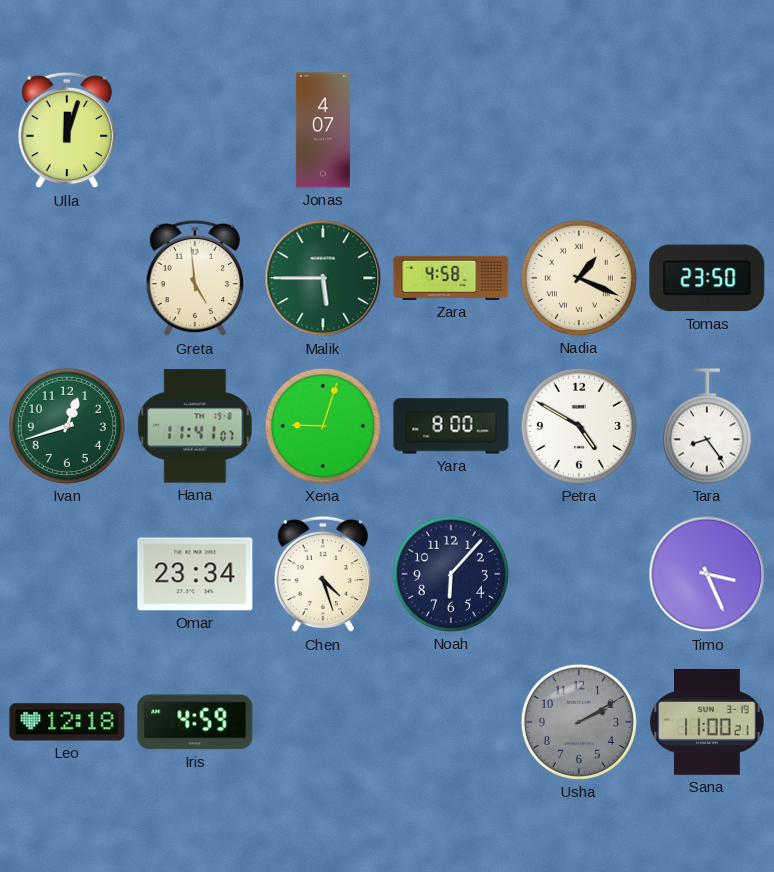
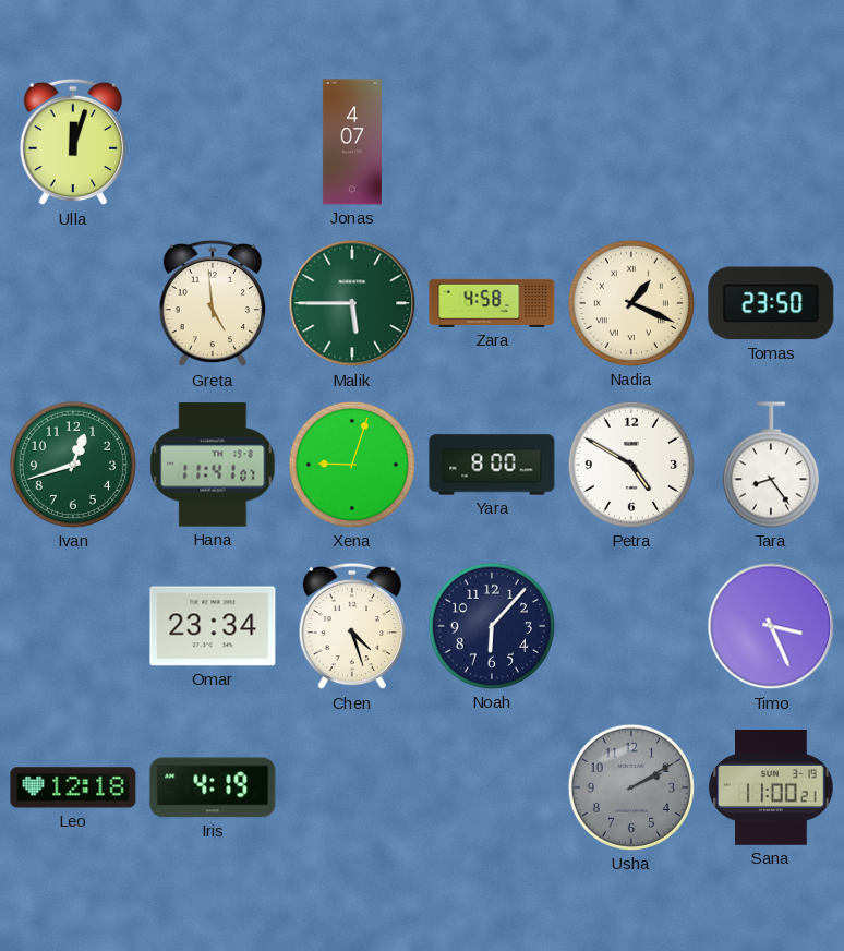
Iris: 4:59 -> 4:19
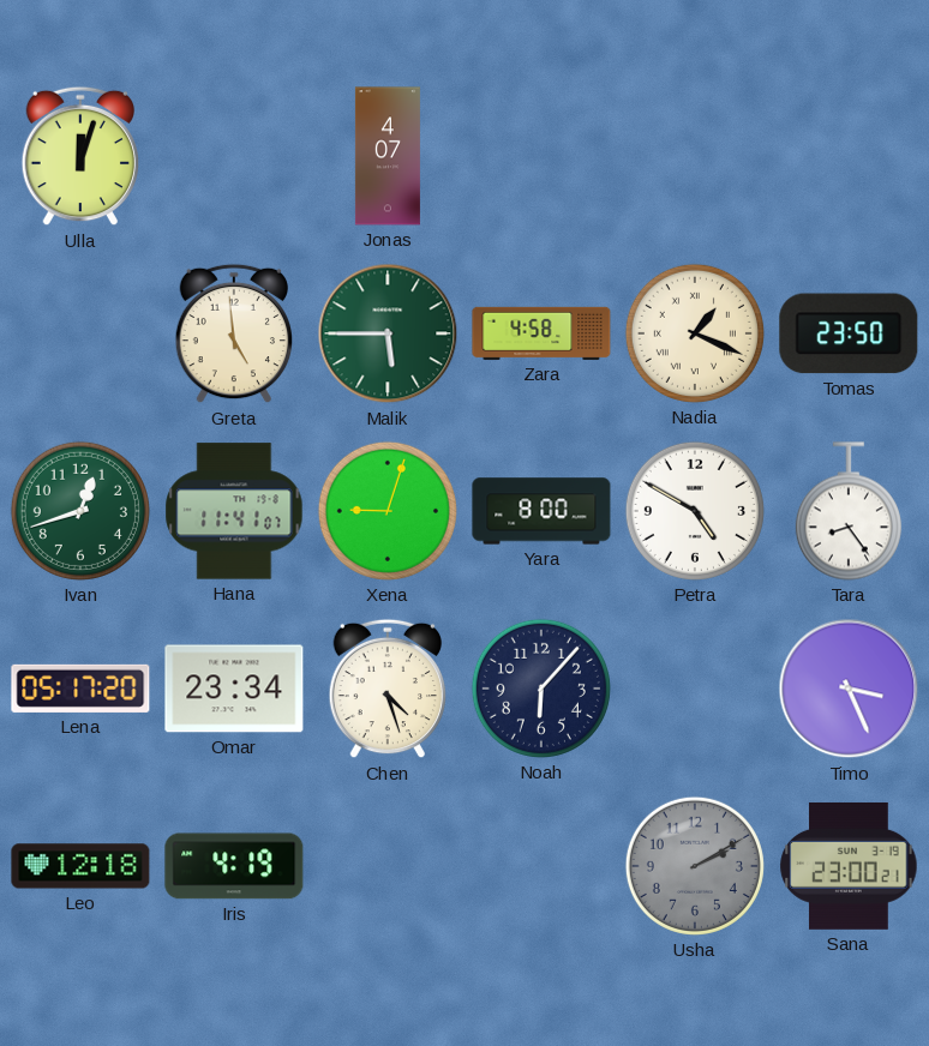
Lena: none -> 05:17
Sana: 11:00 -> 23:00
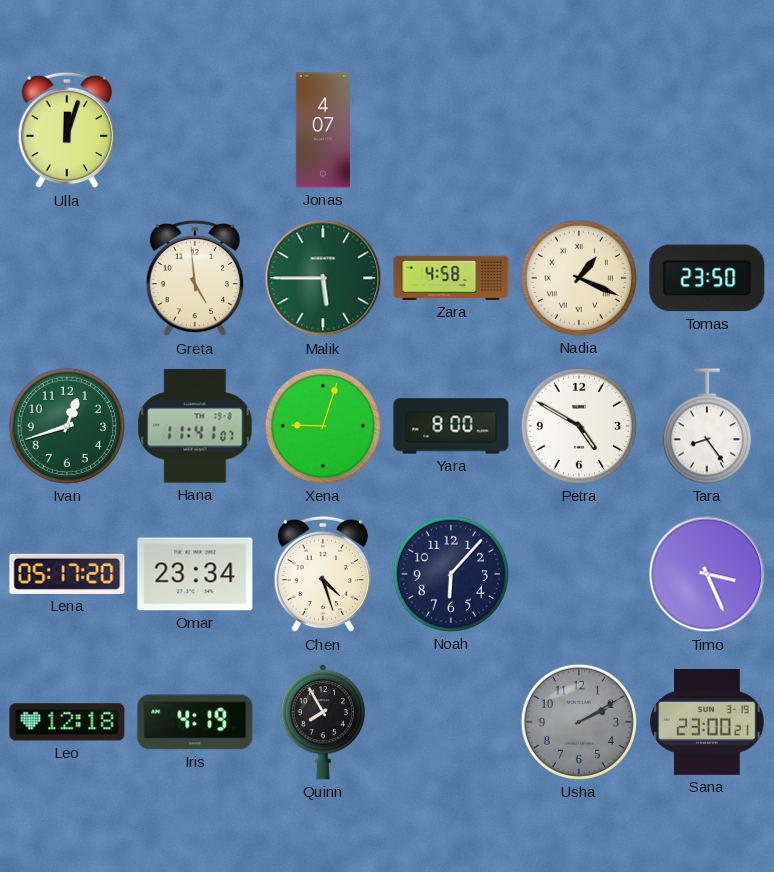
Quinn: none -> 7:55
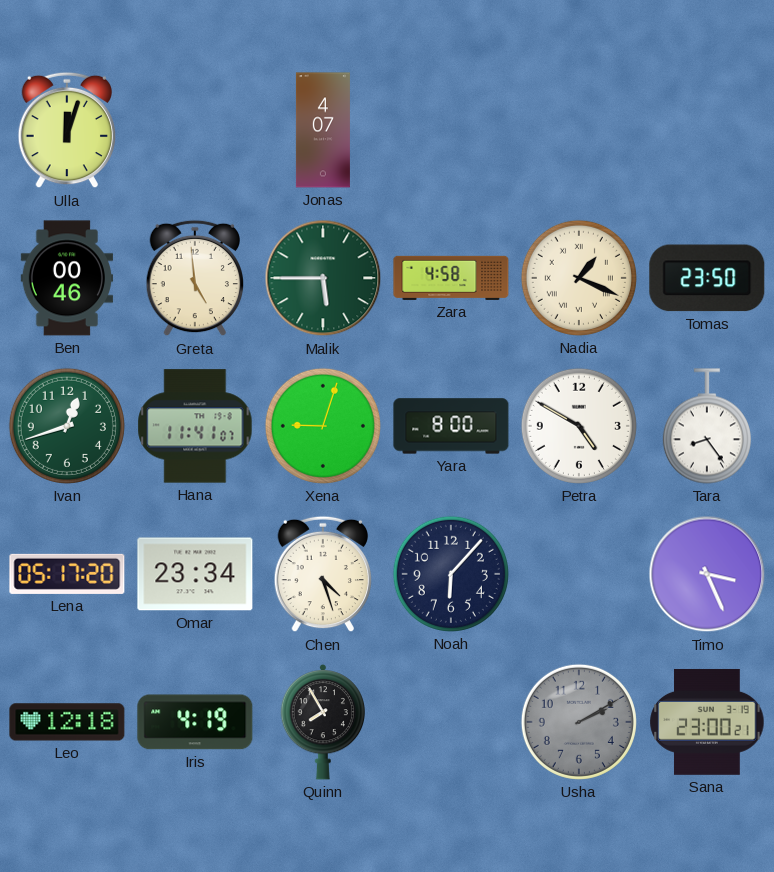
Ben: none -> 00:46
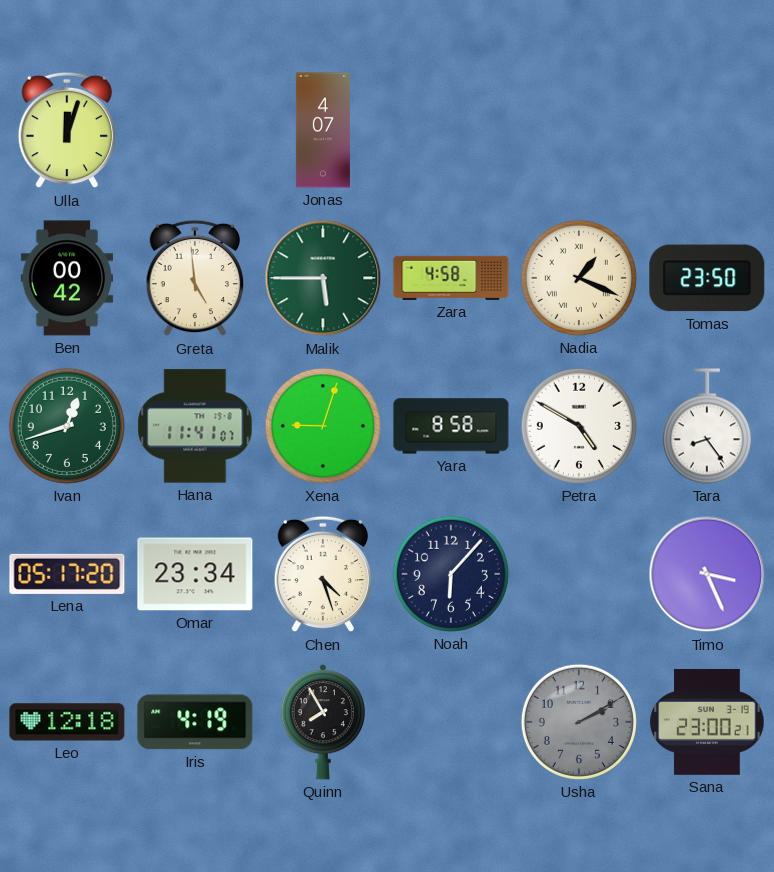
Ben: 00:46 -> 00:42
Yara: 8:00 -> 8:58
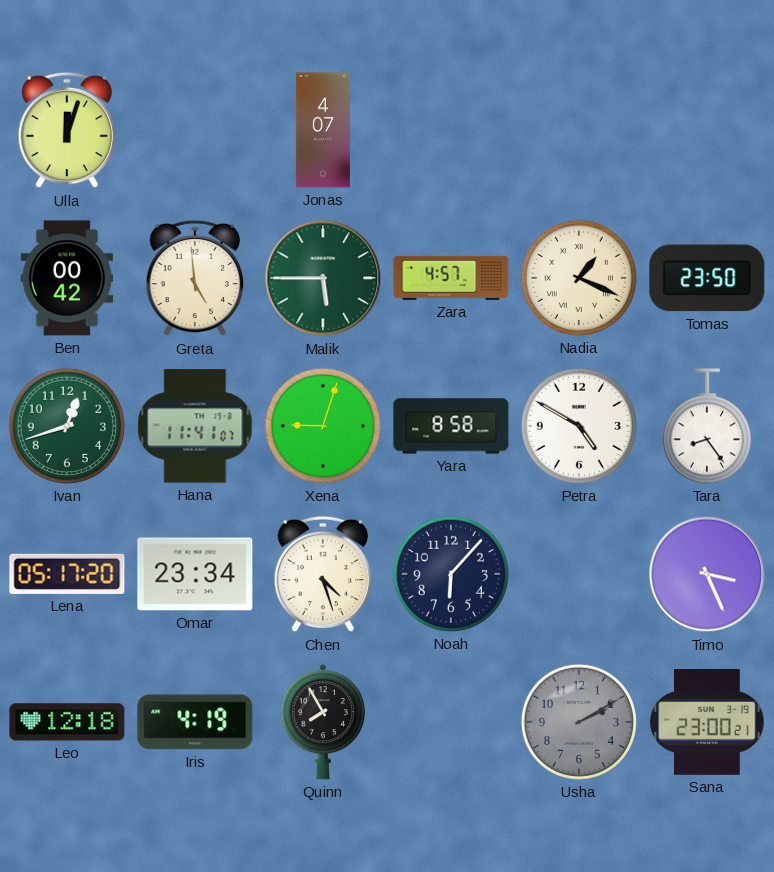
Zara: 4:58 -> 4:57
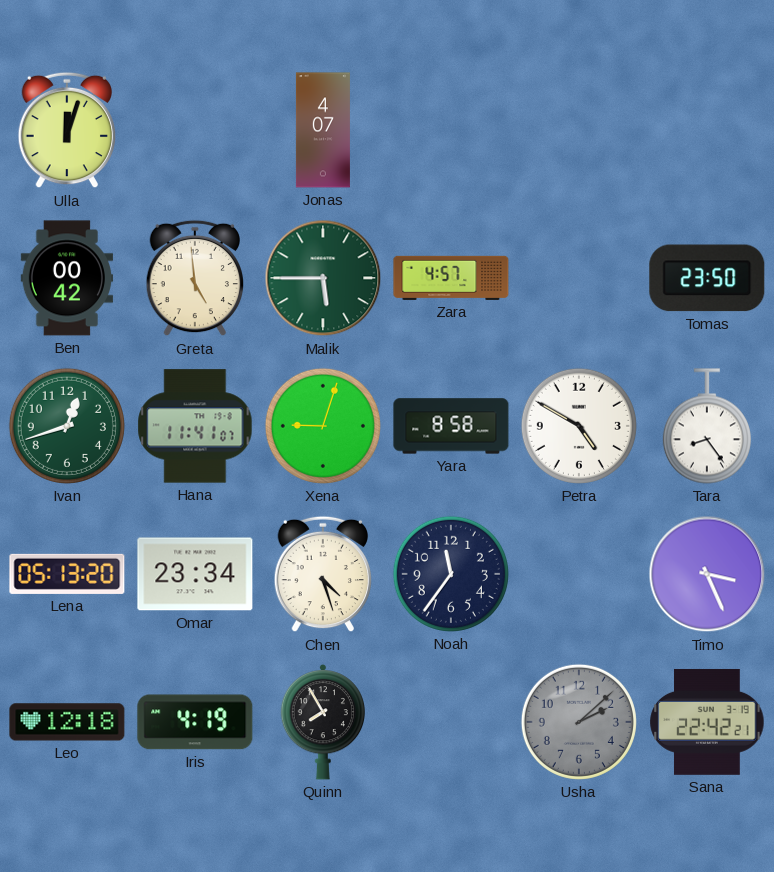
Nadia: 1:19 -> none
Lena: 05:17 -> 05:13
Noah: 6:07 -> 11:36
Usha: 2:10 -> 2:08
Sana: 23:00 -> 22:42
